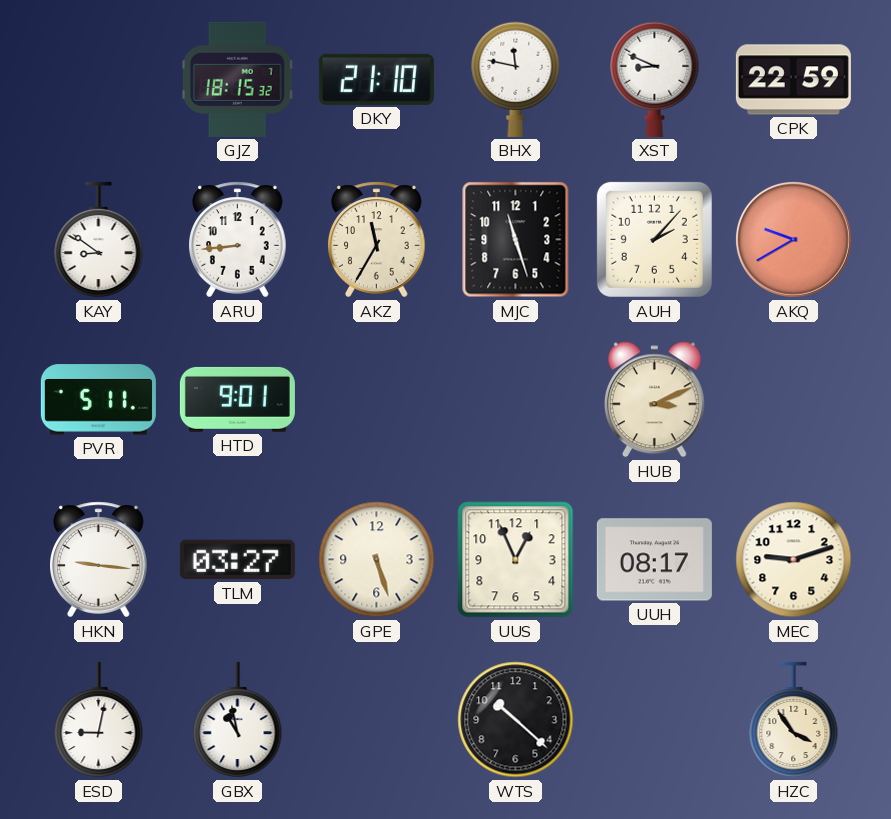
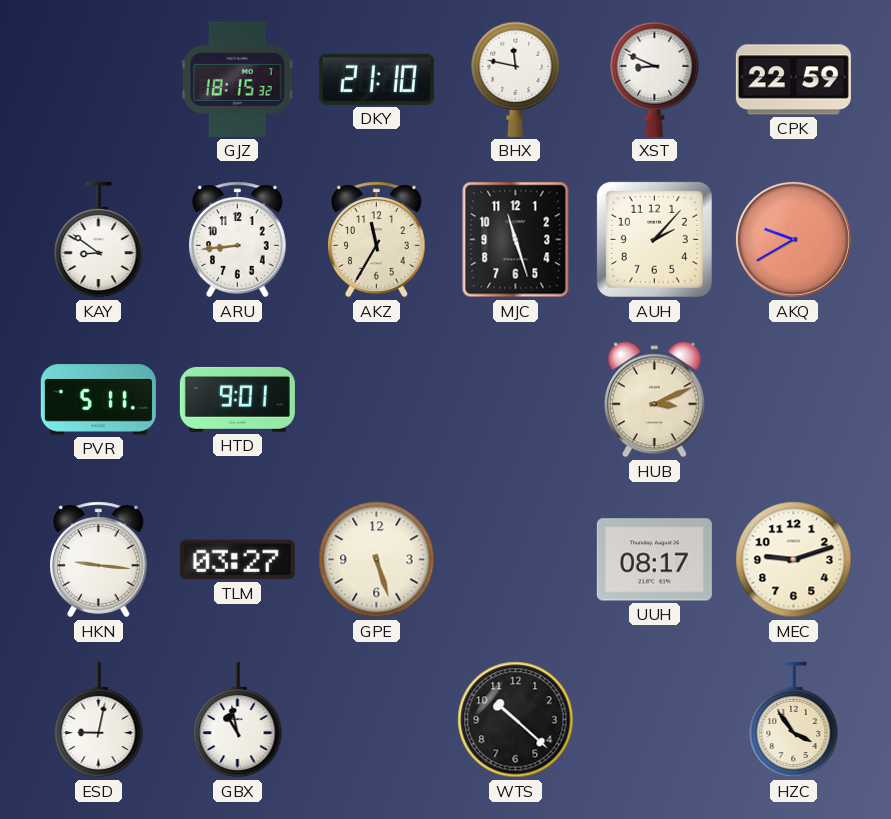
UUS: 12:56 -> none
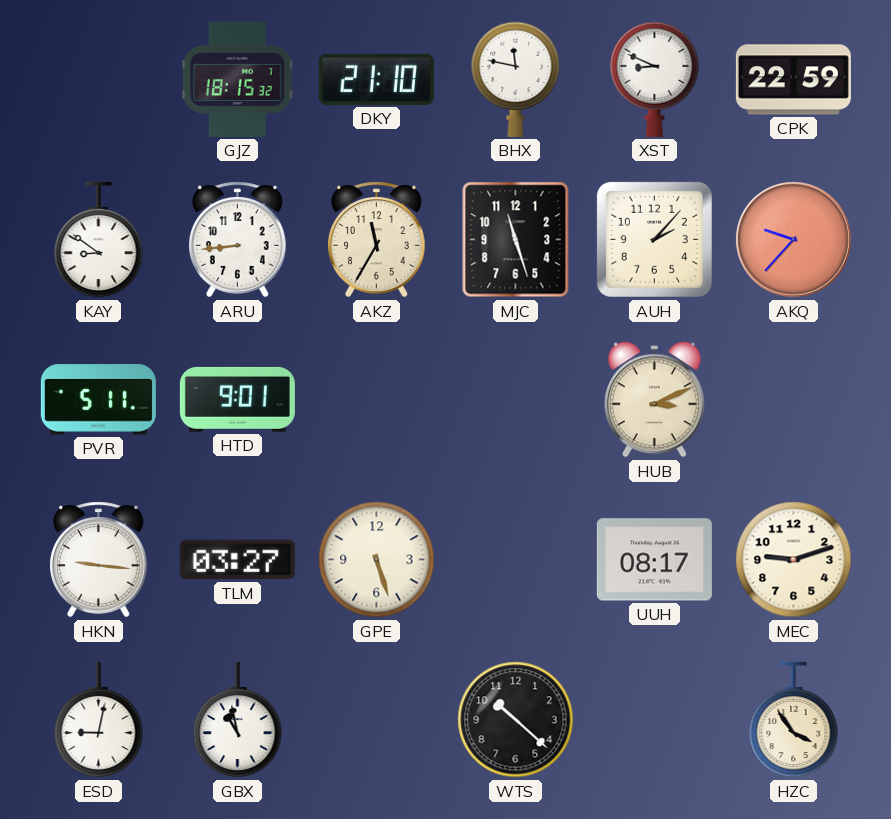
AKQ: 9:40 -> 9:37
